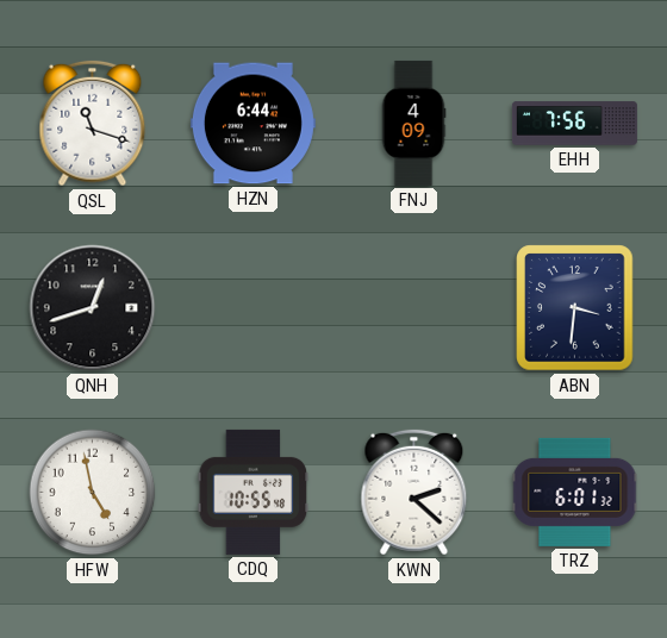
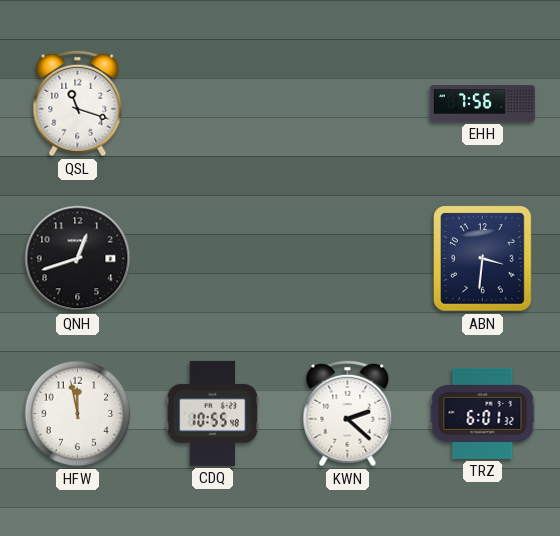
HZN: 6:44 -> none
FNJ: 4:09 -> none
HFW: 4:58 -> 11:58
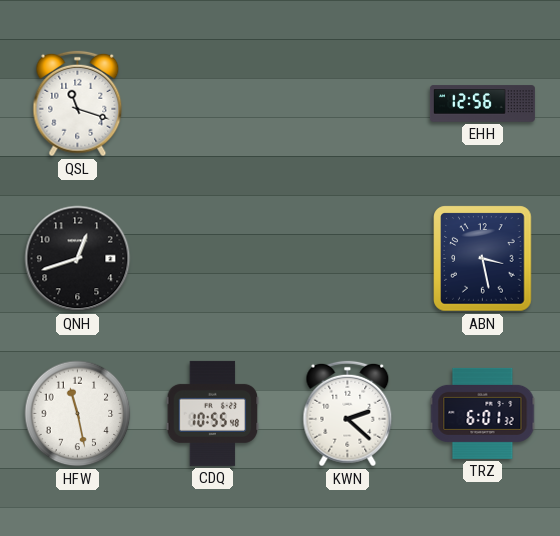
EHH: 7:56 -> 12:56
ABN: 3:31 -> 3:28
HFW: 11:58 -> 11:28
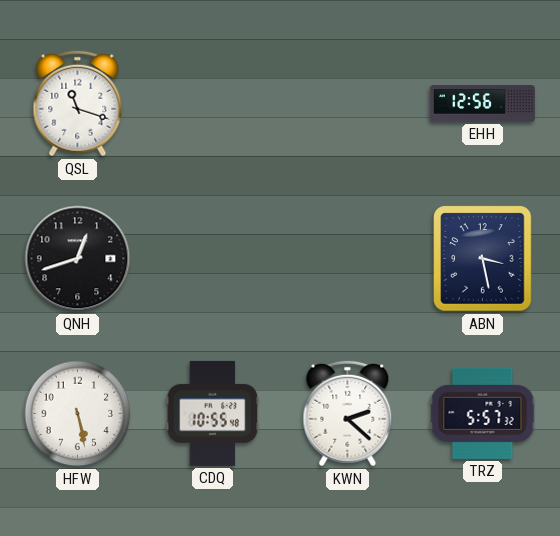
HFW: 11:28 -> 5:28
TRZ: 6:01 -> 5:57
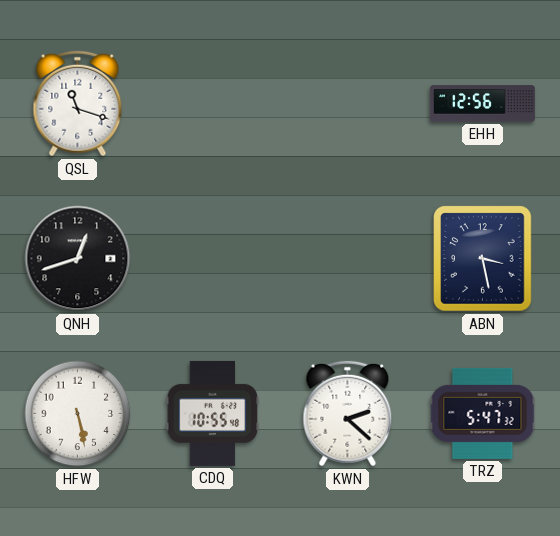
TRZ: 5:57 -> 5:47
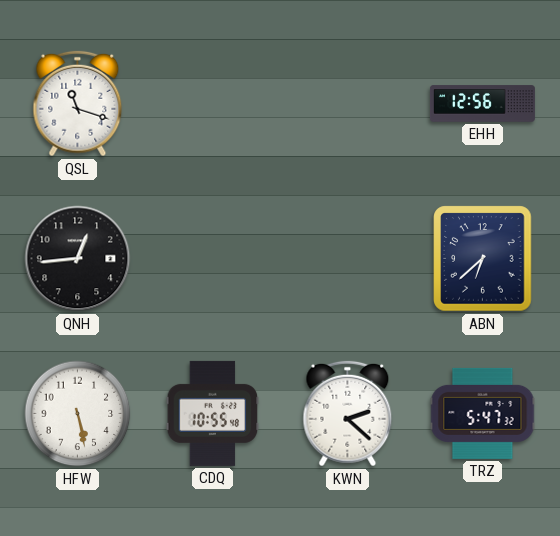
QNH: 12:42 -> 12:44
ABN: 3:28 -> 6:38
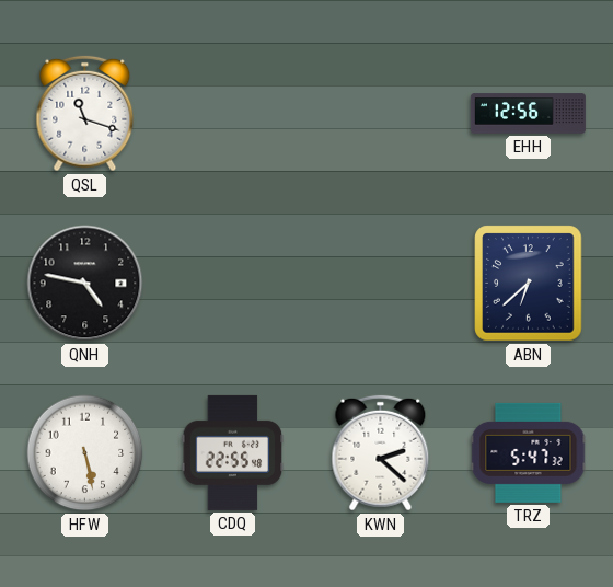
QNH: 12:44 -> 4:47
CDQ: 10:55 -> 22:55
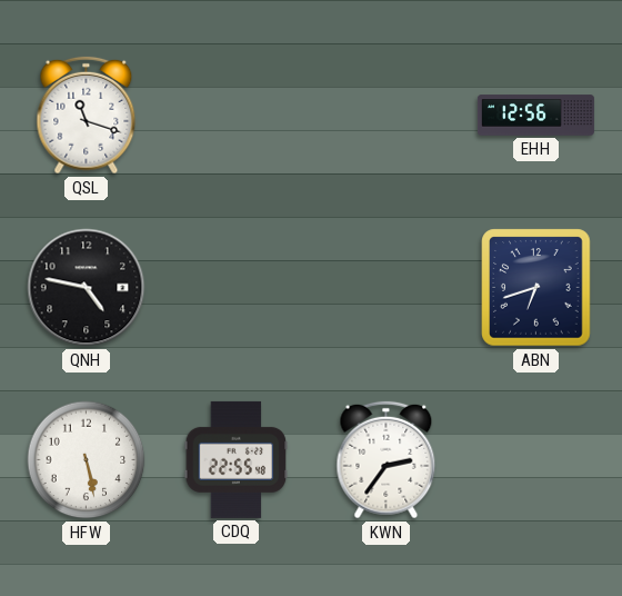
ABN: 6:38 -> 6:42
KWN: 2:22 -> 2:36
TRZ: 5:47 -> none
